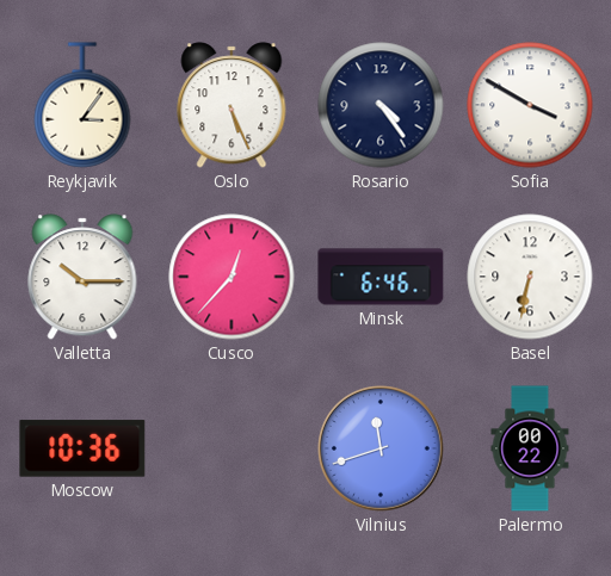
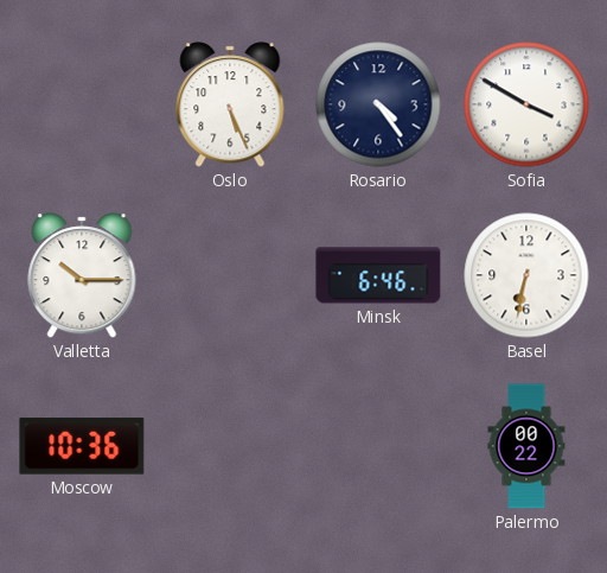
Reykjavik: 3:06 -> none
Cusco: 12:37 -> none
Vilnius: 11:42 -> none
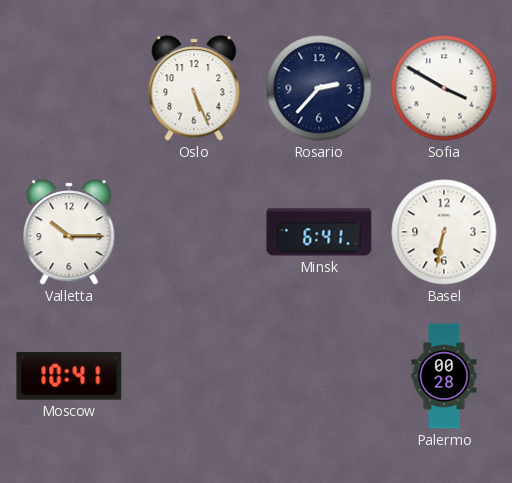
Rosario: 4:24 -> 2:37
Minsk: 6:46 -> 6:41
Moscow: 10:36 -> 10:41
Palermo: 00:22 -> 00:28
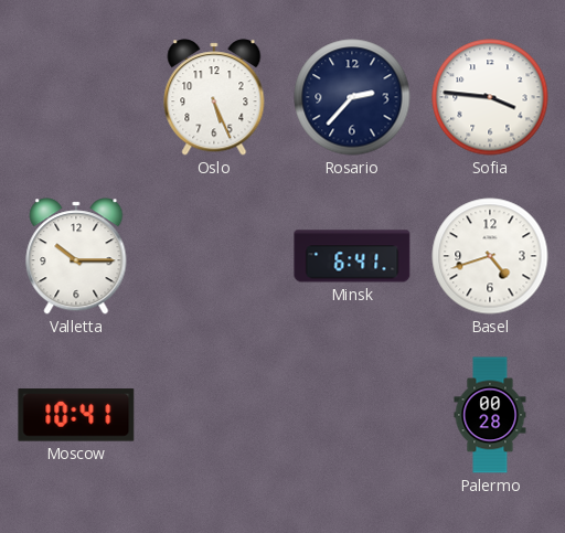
Sofia: 3:50 -> 3:46
Basel: 6:32 -> 4:42
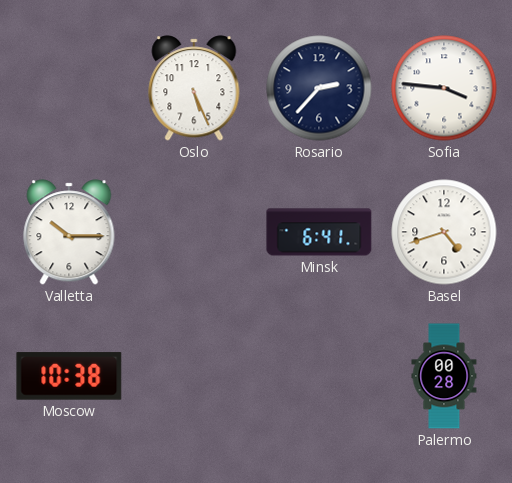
Moscow: 10:41 -> 10:38
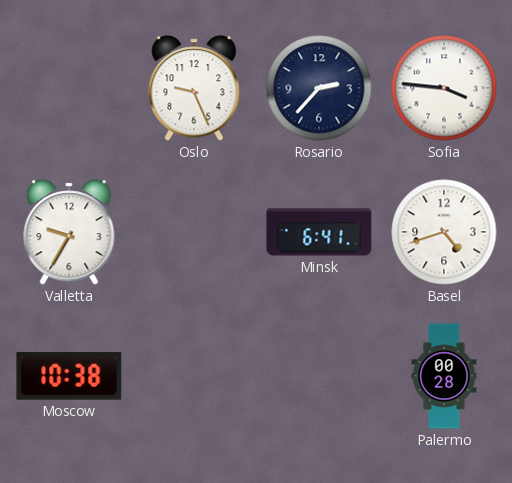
Oslo: 5:26 -> 9:26
Valletta: 10:15 -> 9:35
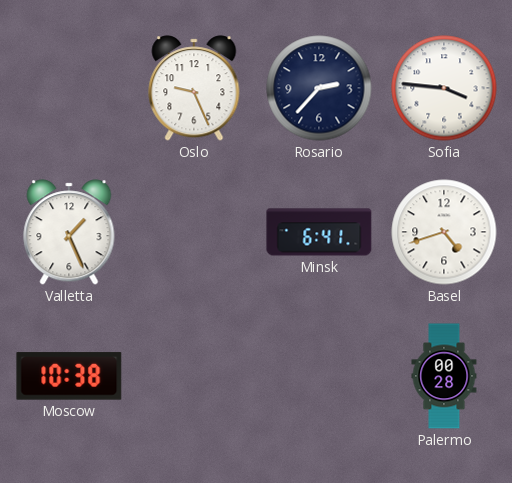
Valletta: 9:35 -> 1:26
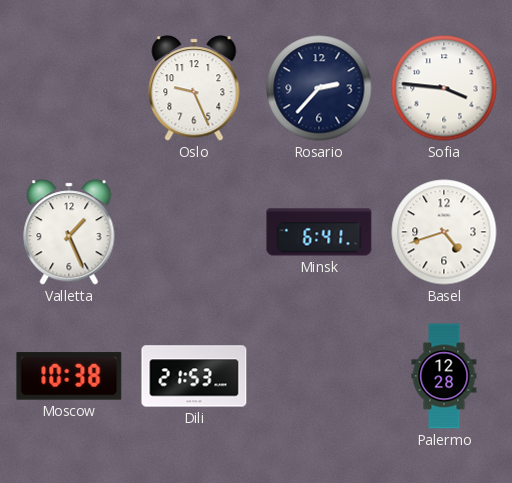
Dili: none -> 21:53
Palermo: 00:28 -> 12:28
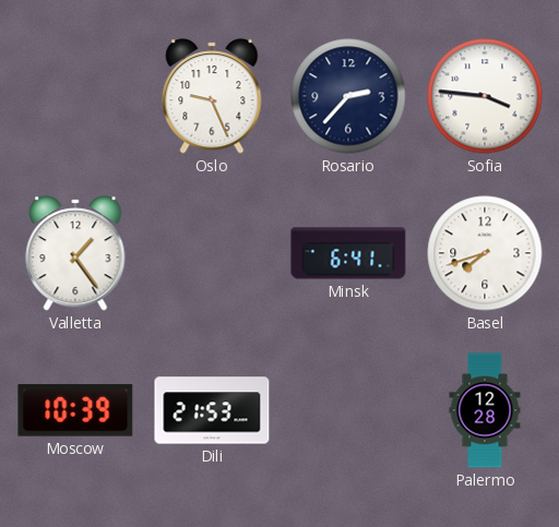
Valletta: 1:26 -> 1:24
Basel: 4:42 -> 7:42
Moscow: 10:38 -> 10:39
